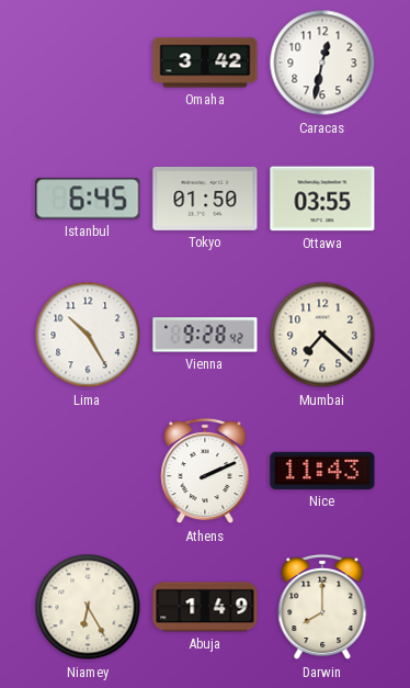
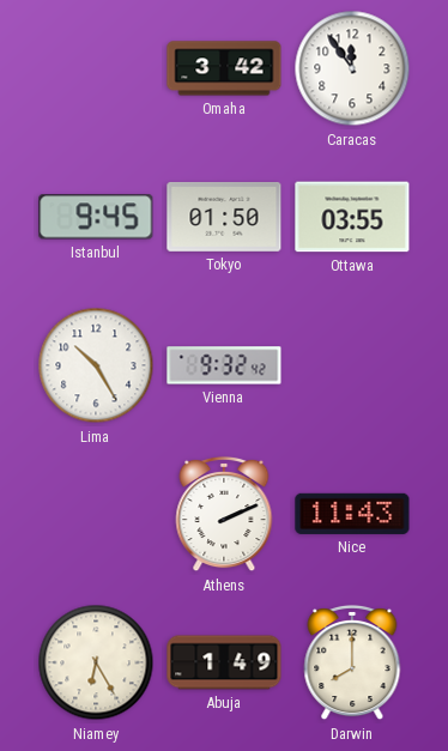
Caracas: 12:32 -> 11:54
Istanbul: 6:45 -> 9:45
Vienna: 9:28 -> 9:32
Mumbai: 7:22 -> none
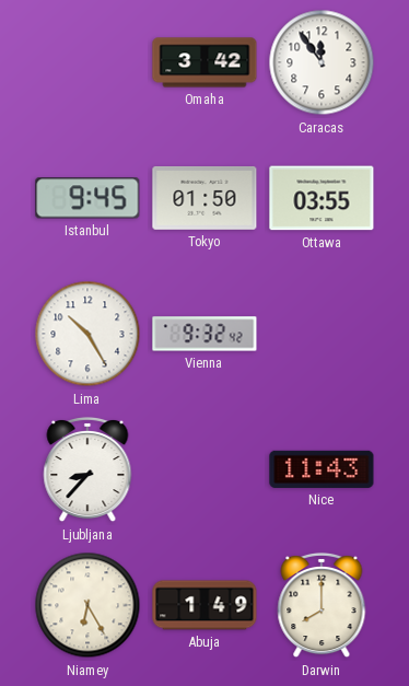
Ljubljana: none -> 8:37
Athens: 2:11 -> none
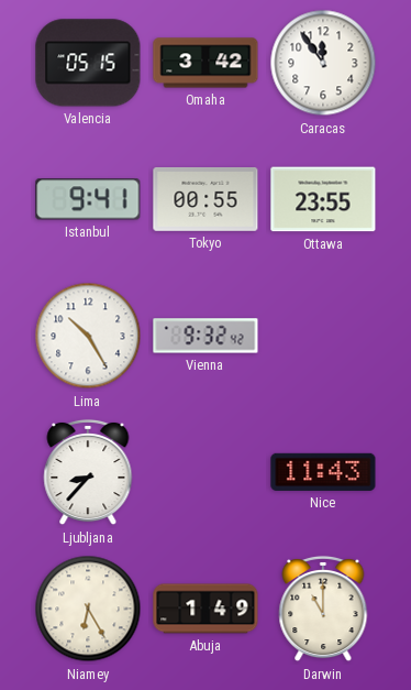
Valencia: none -> 05:15
Istanbul: 9:45 -> 9:41
Tokyo: 01:50 -> 00:55
Ottawa: 03:55 -> 23:55
Darwin: 8:00 -> 11:00
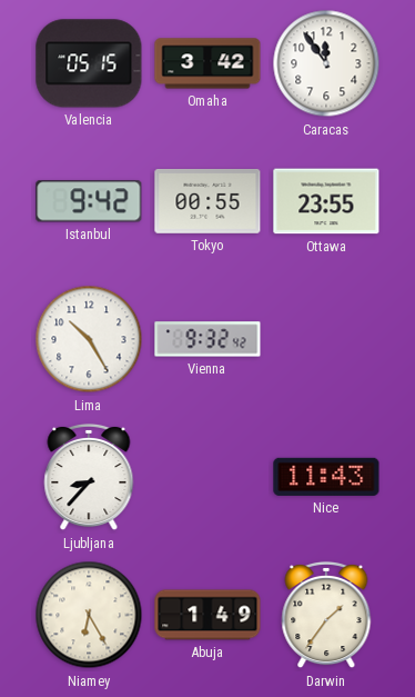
Istanbul: 9:41 -> 9:42
Darwin: 11:00 -> 1:36
